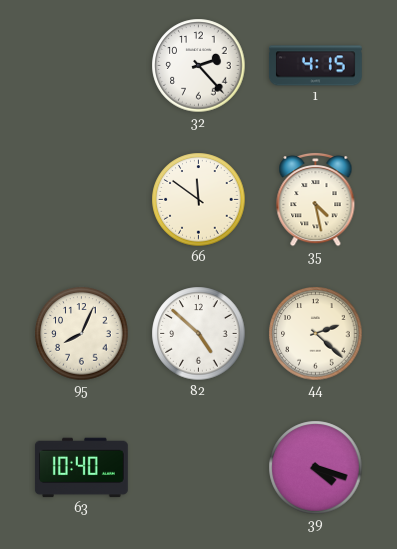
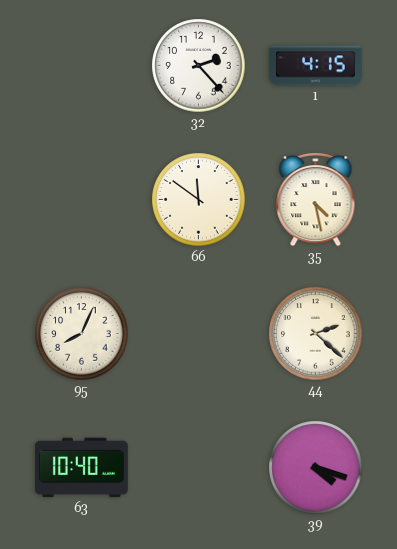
82: 4:52 -> none
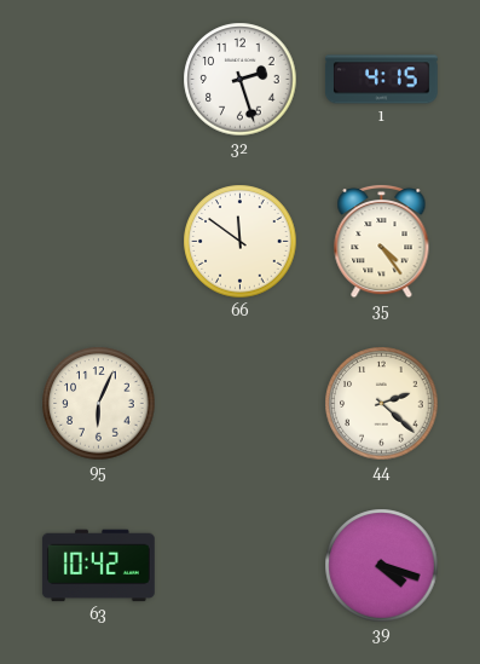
32: 2:23 -> 2:27
35: 4:28 -> 4:24
95: 8:04 -> 6:04
63: 10:40 -> 10:42
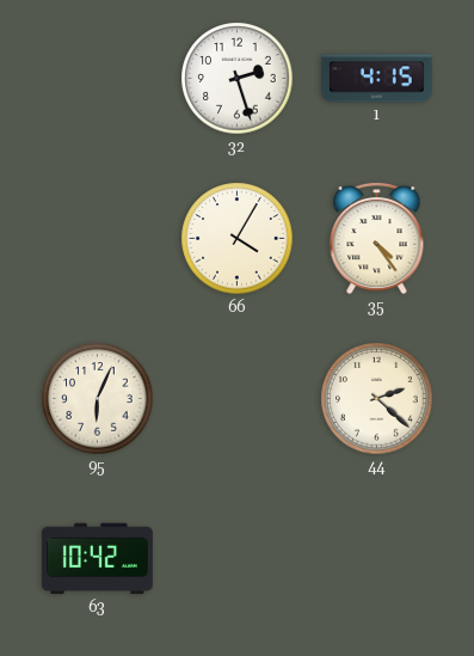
66: 11:51 -> 4:05
39: 4:18 -> none
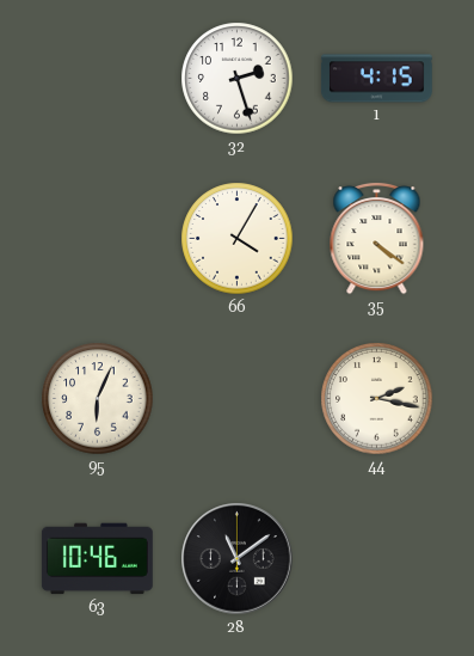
35: 4:24 -> 4:21
44: 2:22 -> 2:17
63: 10:42 -> 10:46
28: none -> 11:09
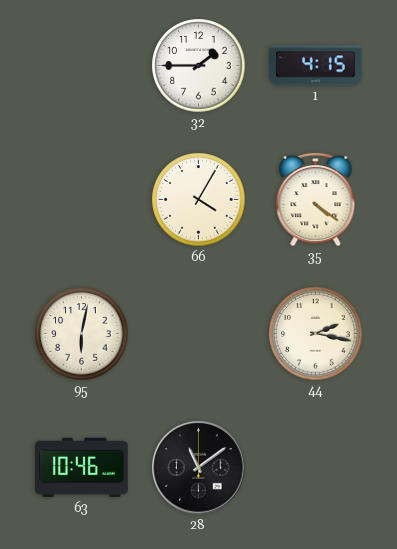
32: 2:27 -> 1:45
95: 6:04 -> 6:02
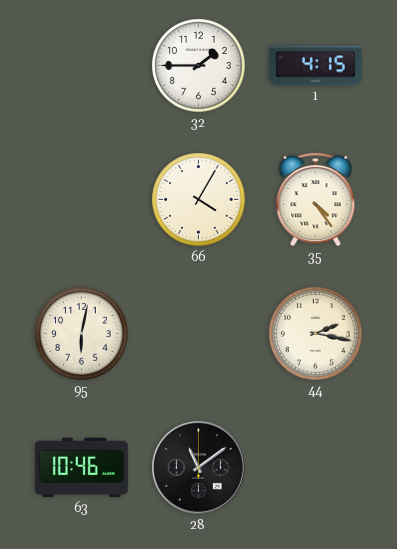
35: 4:21 -> 4:24
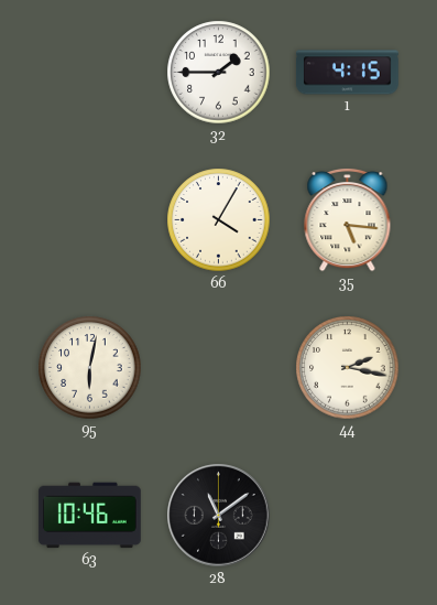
35: 4:24 -> 5:16
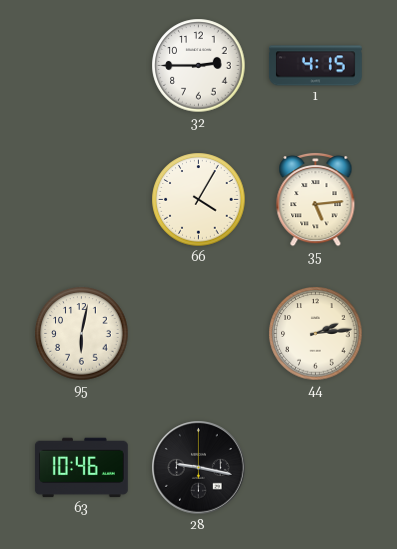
32: 1:45 -> 2:45
35: 5:16 -> 5:14
44: 2:17 -> 2:14
28: 11:09 -> 9:17
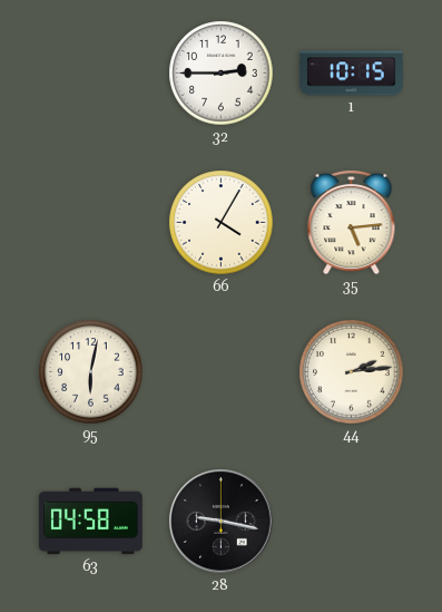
1: 4:15 -> 10:15
63: 10:46 -> 04:58
